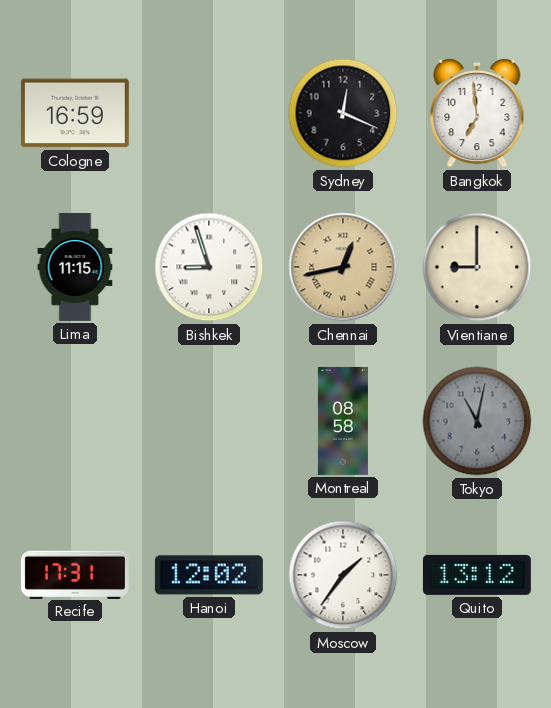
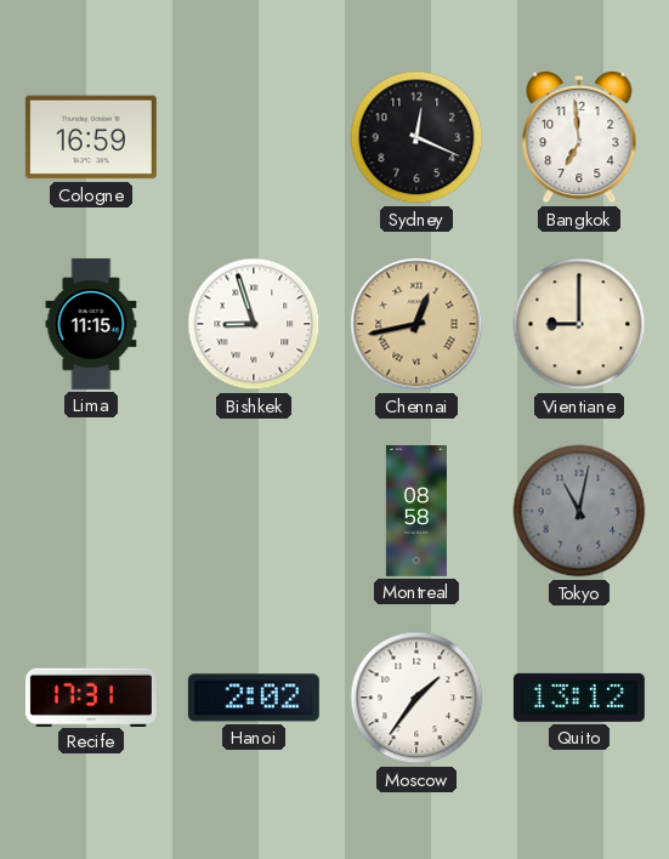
Hanoi: 12:02 -> 2:02
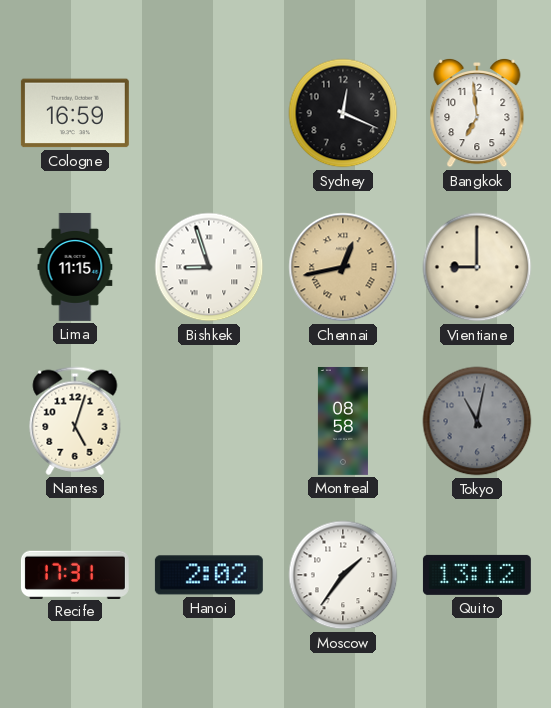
Nantes: none -> 5:03
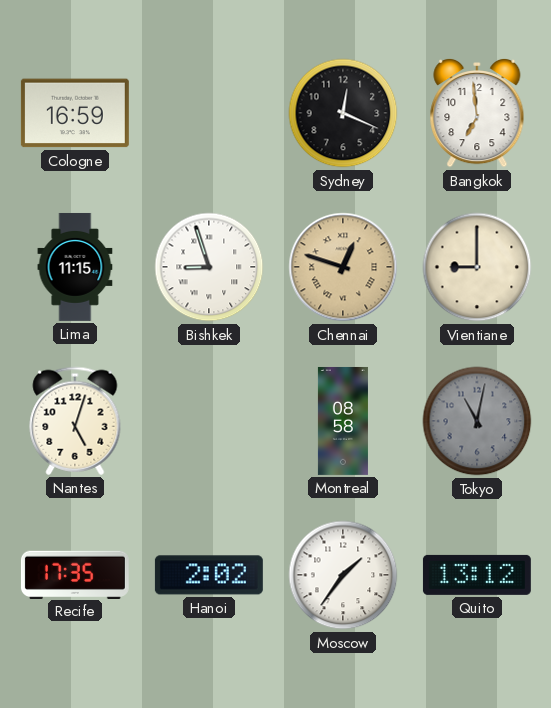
Chennai: 12:43 -> 12:48
Recife: 17:31 -> 17:35
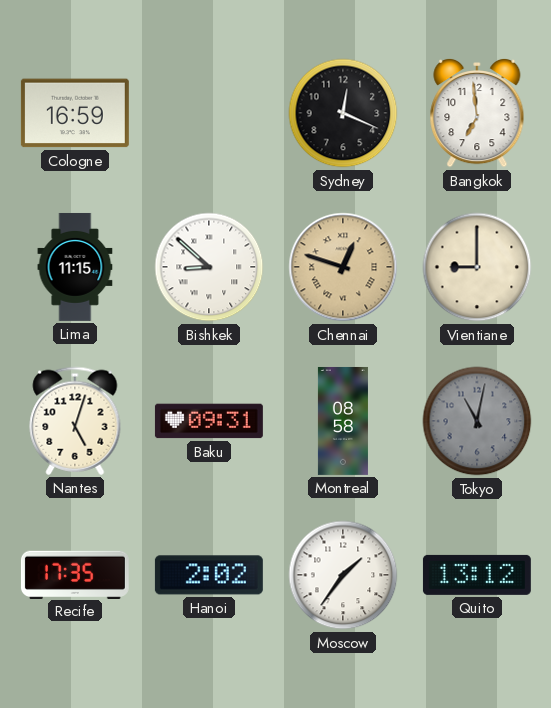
Bishkek: 8:57 -> 8:52
Baku: none -> 09:31
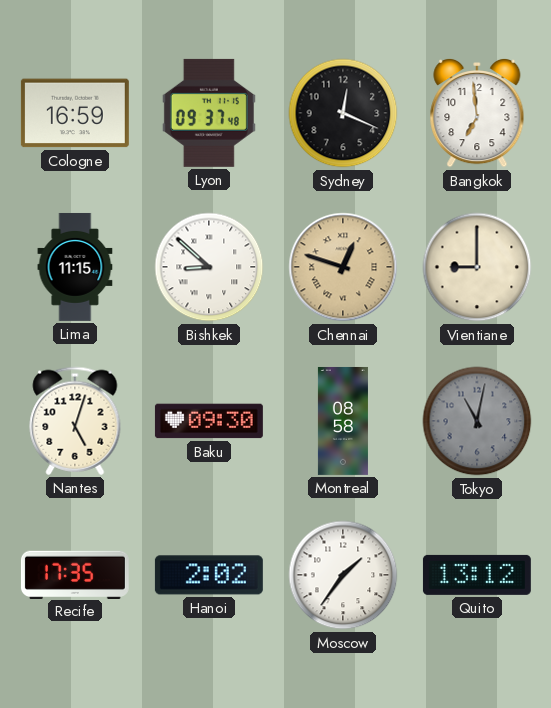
Lyon: none -> 09:37
Baku: 09:31 -> 09:30
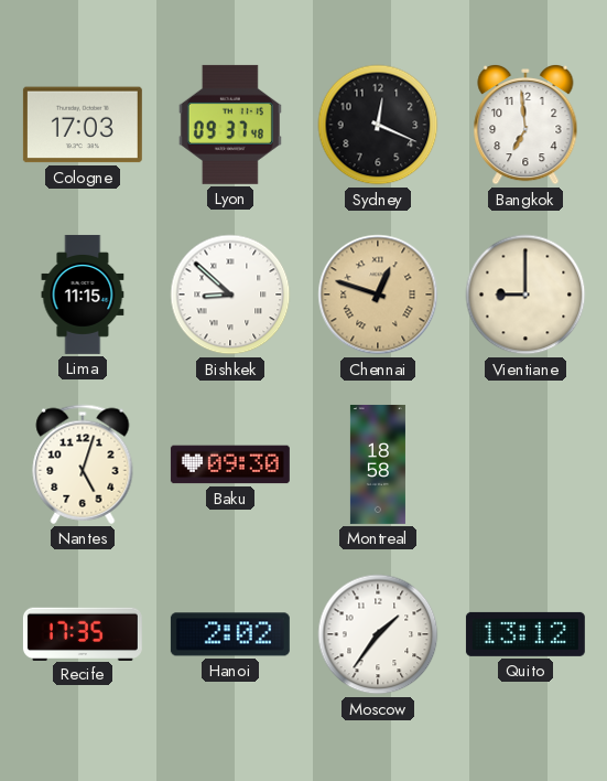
Cologne: 16:59 -> 17:03
Montreal: 08:58 -> 18:58
Tokyo: 11:02 -> none
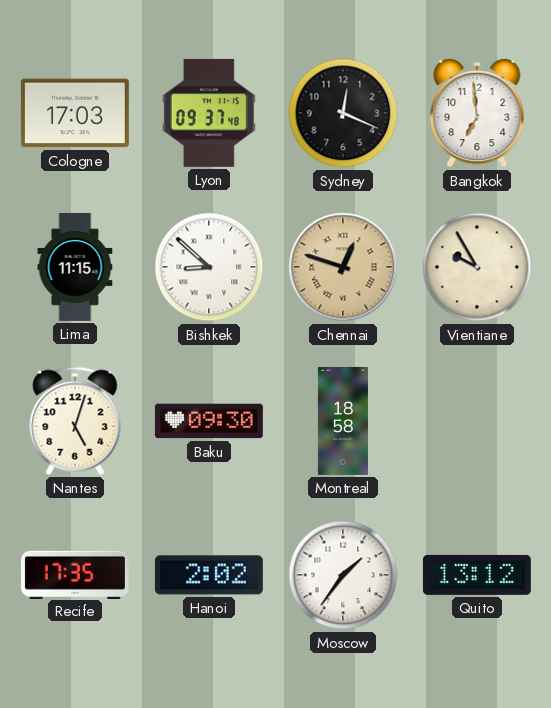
Vientiane: 9:00 -> 9:55
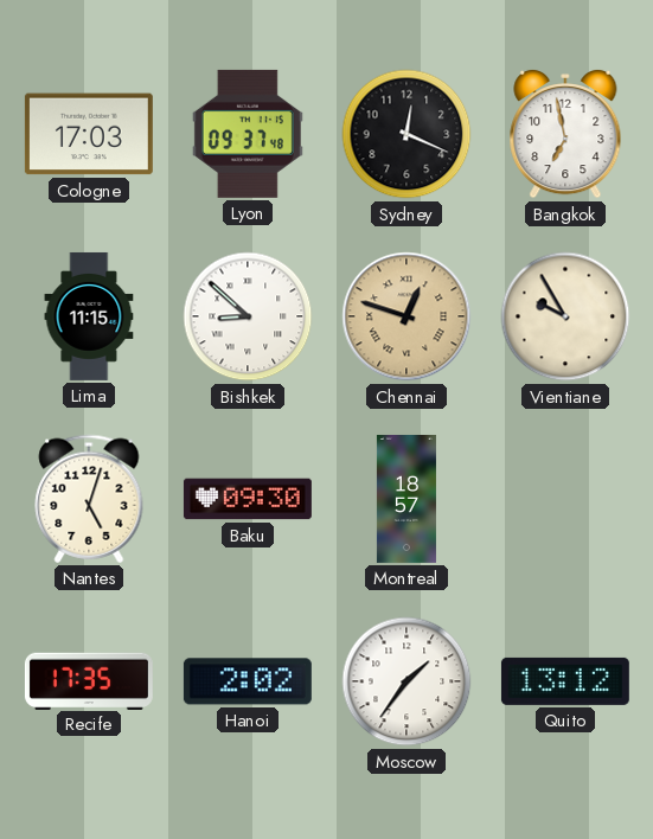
Bangkok: 6:59 -> 6:58
Montreal: 18:58 -> 18:57
